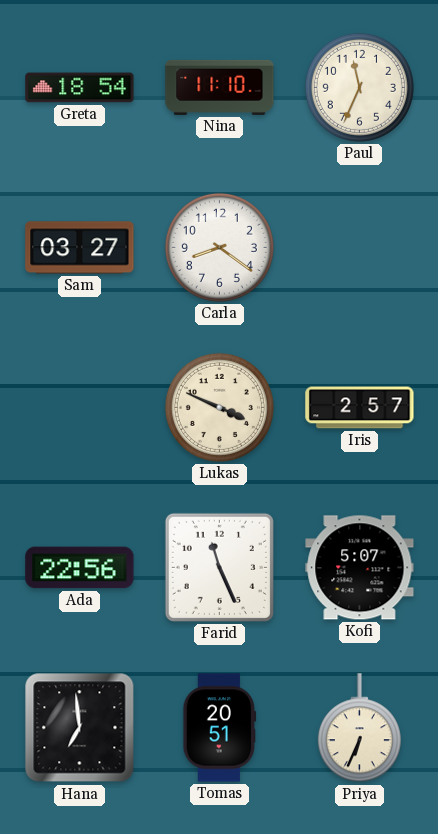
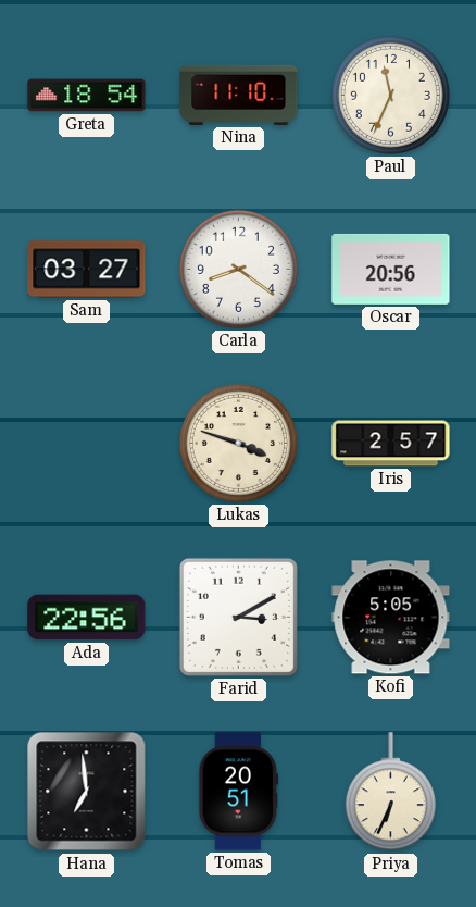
Oscar: none -> 20:56
Lukas: 3:49 -> 3:48
Farid: 11:26 -> 3:10
Kofi: 5:07 -> 5:05
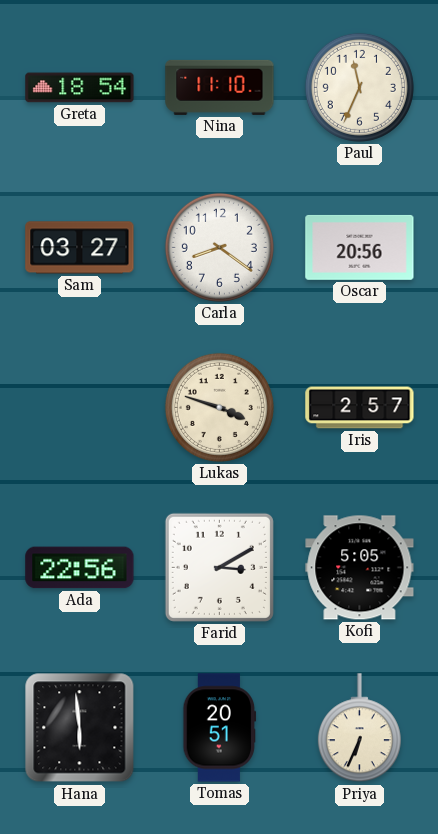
Hana: 6:59 -> 5:59
